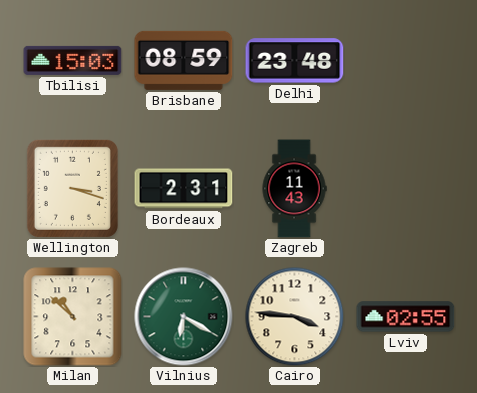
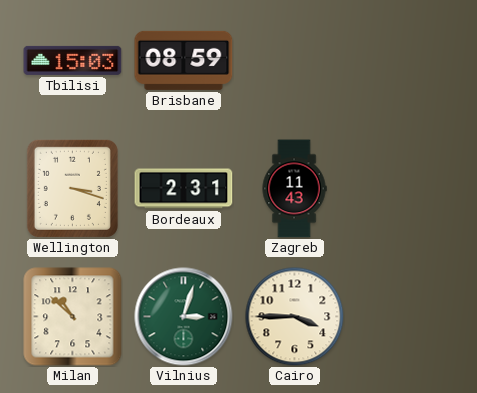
Delhi: 23:48 -> none
Vilnius: 6:20 -> 3:03
Cairo: 3:46 -> 3:45
Lviv: 02:55 -> none
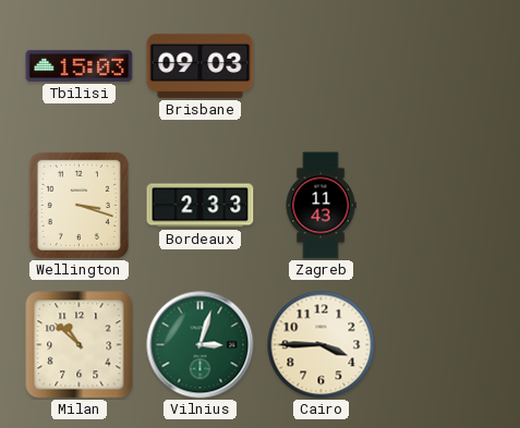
Brisbane: 08:59 -> 09:03
Bordeaux: 2:31 -> 2:33
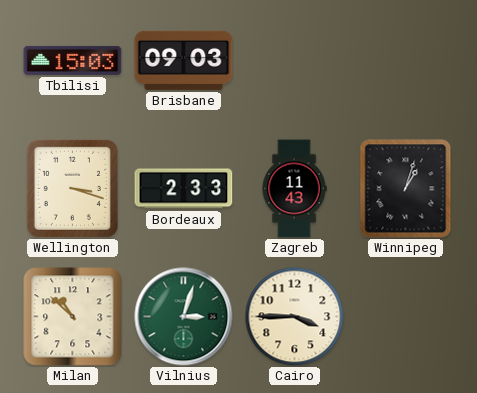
Winnipeg: none -> 1:03
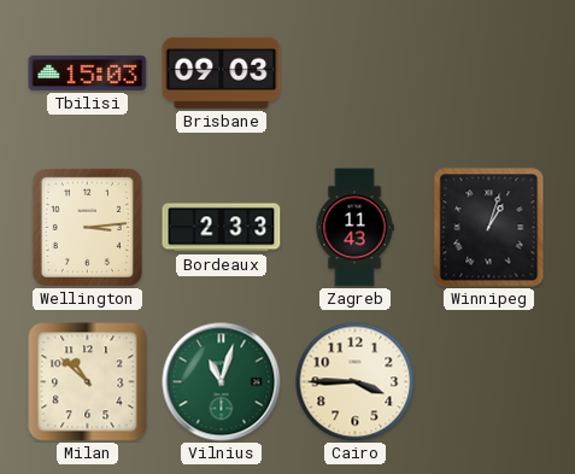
Wellington: 3:18 -> 3:14
Vilnius: 3:03 -> 11:03
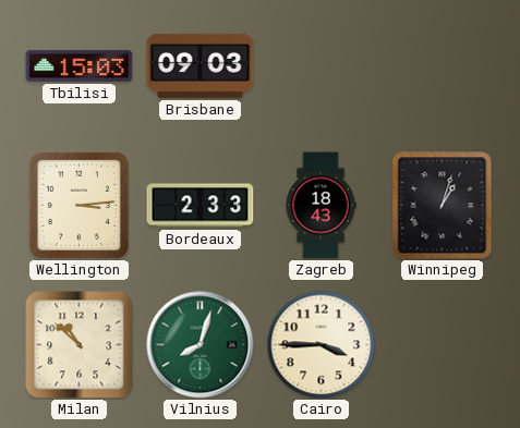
Zagreb: 11:43 -> 18:43
Vilnius: 11:03 -> 8:03
